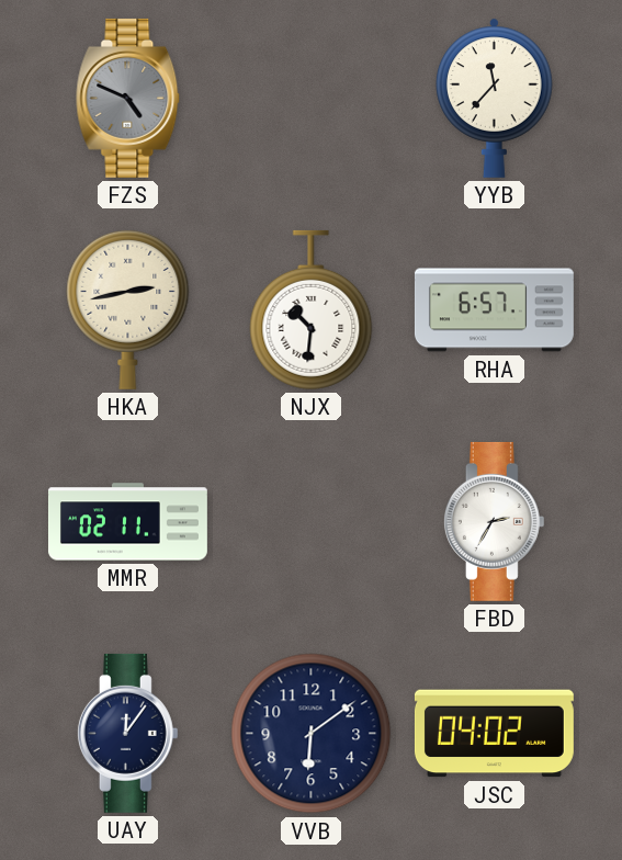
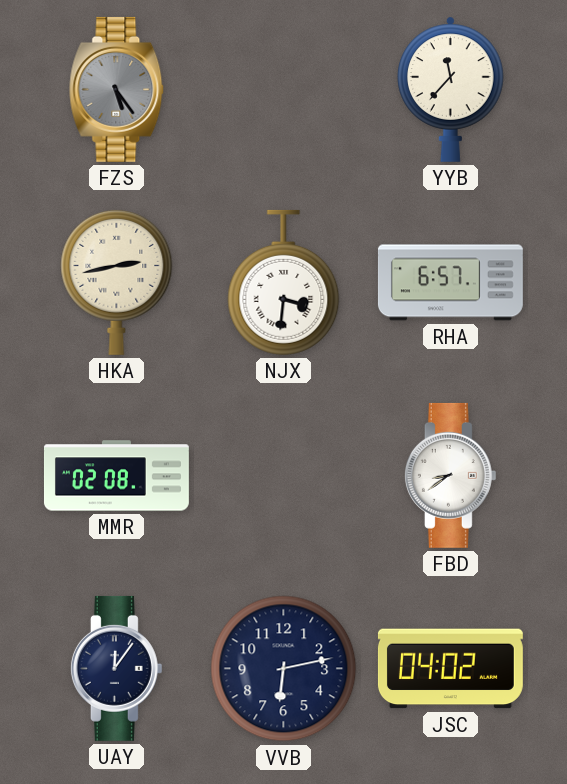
FZS: 4:49 -> 5:24
NJX: 10:31 -> 3:31
MMR: 02:11 -> 02:08
FBD: 2:35 -> 8:39
VVB: 6:09 -> 6:13
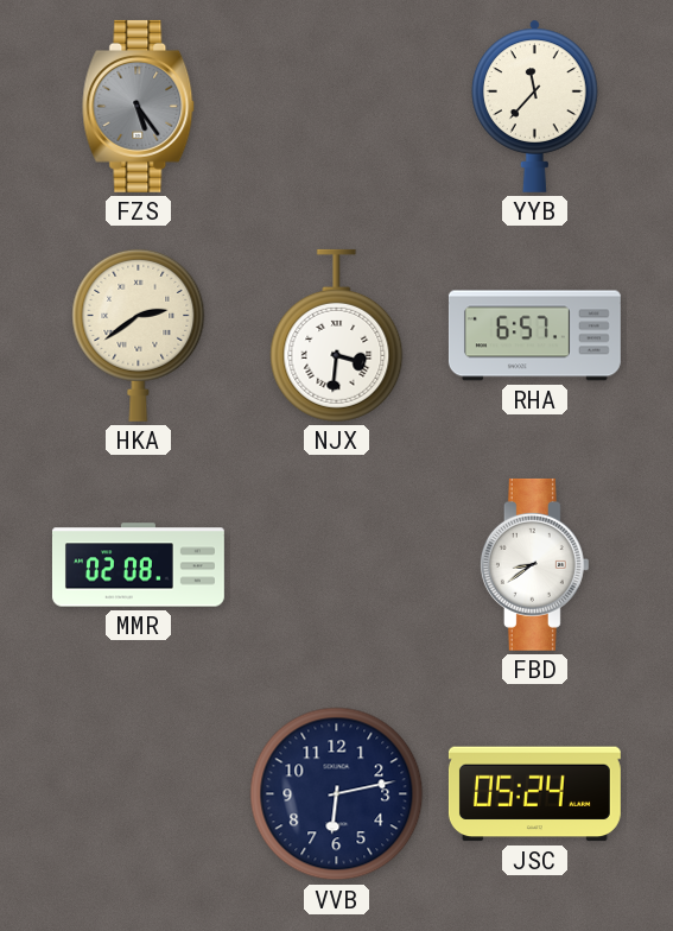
HKA: 2:43 -> 2:39
UAY: 12:06 -> none
JSC: 04:02 -> 05:24
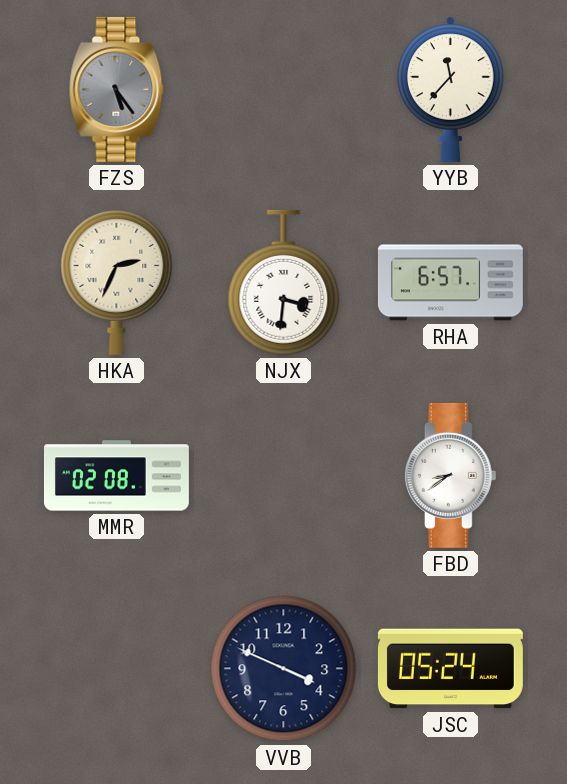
HKA: 2:39 -> 2:34
VVB: 6:13 -> 3:49
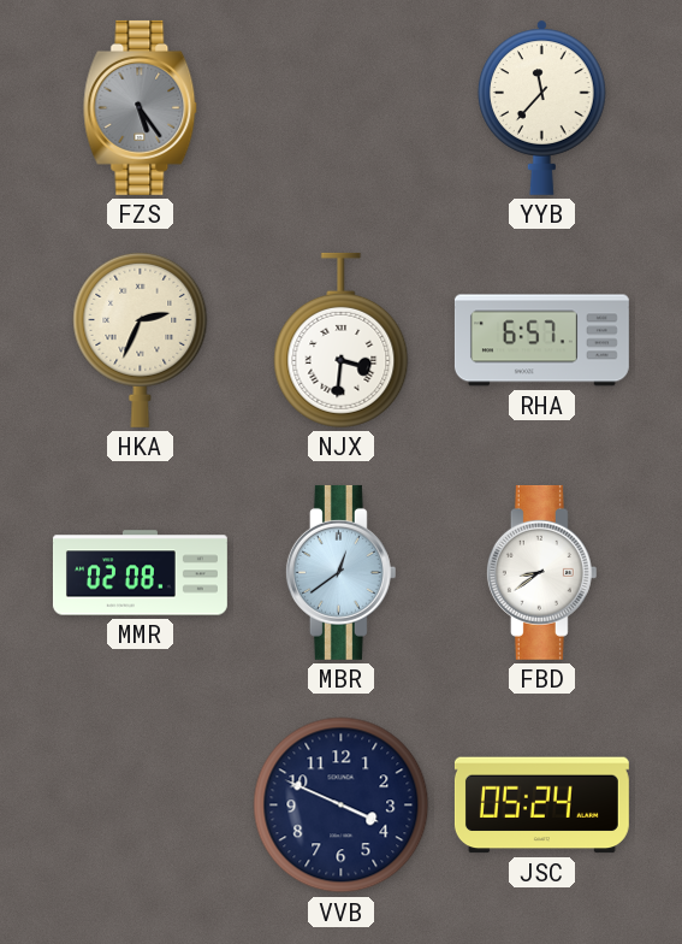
MBR: none -> 12:39
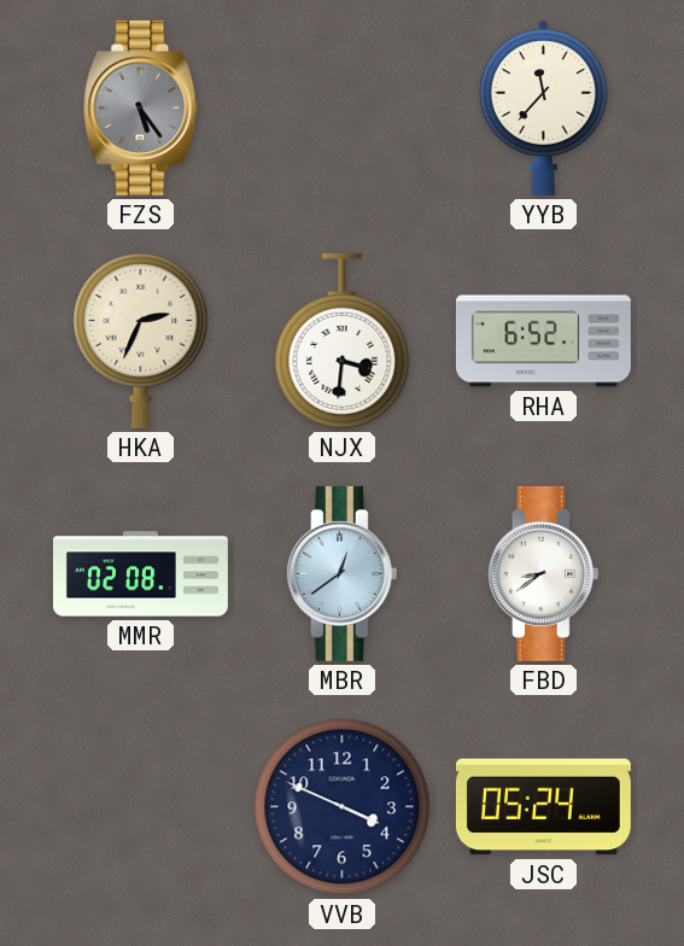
RHA: 6:57 -> 6:52
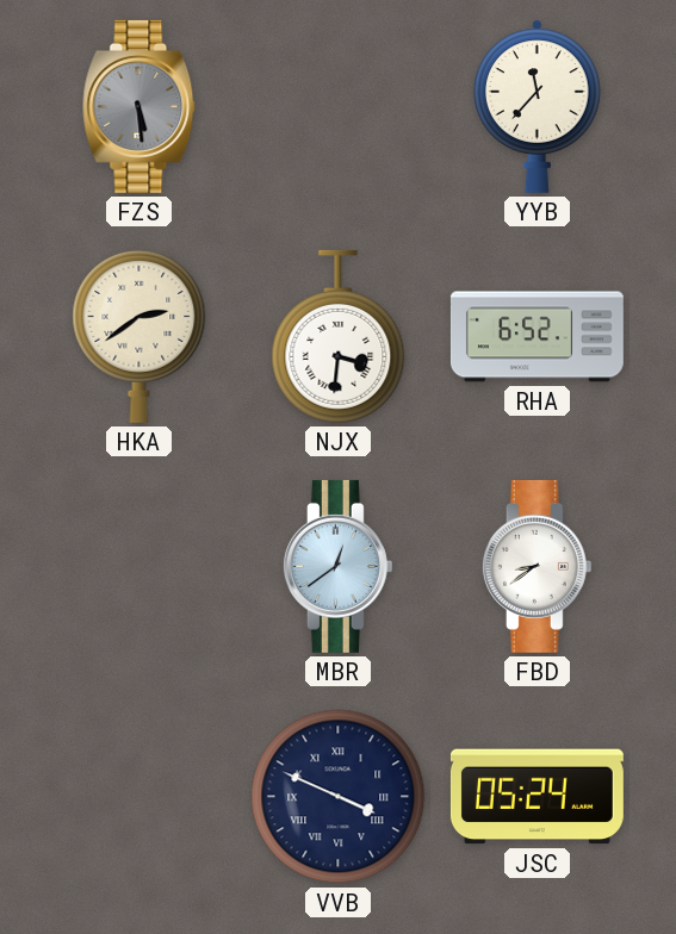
FZS: 5:24 -> 5:29
HKA: 2:34 -> 2:39
MMR: 02:08 -> none
VVB numerals: Arabic -> Roman
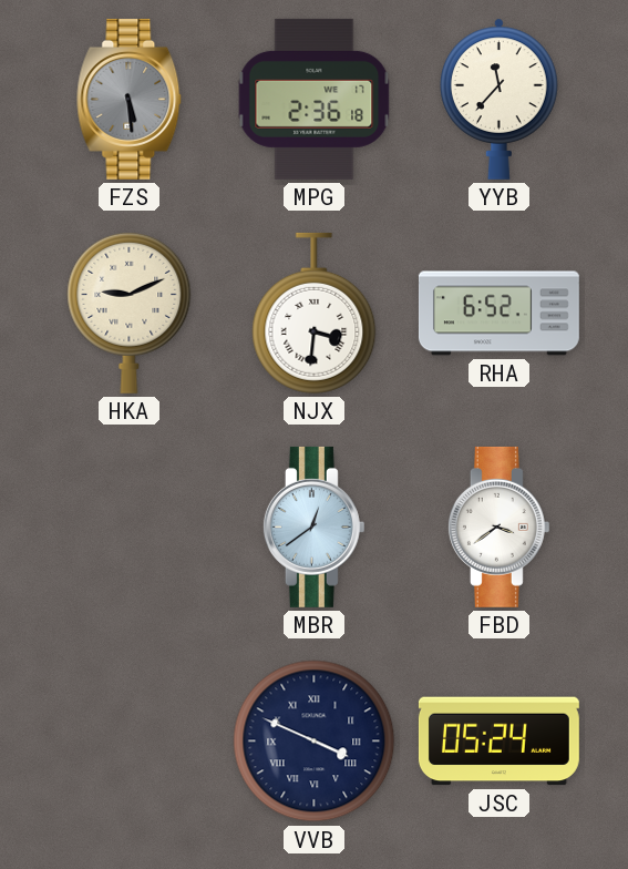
MPG: none -> 2:36
HKA: 2:39 -> 9:11
FBD: 8:39 -> 3:39
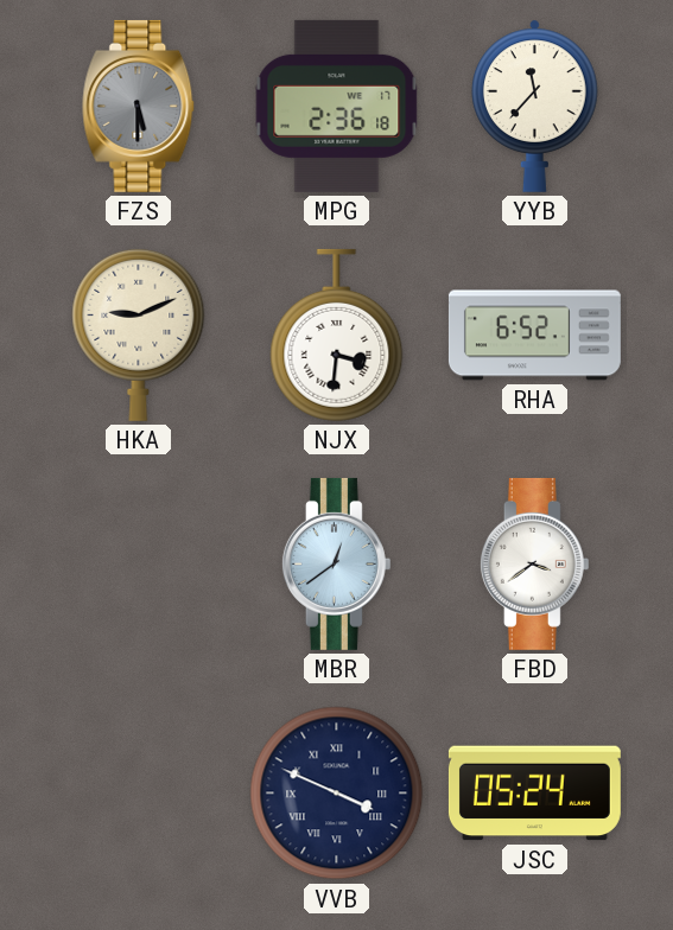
FZS: 5:29 -> 5:30
